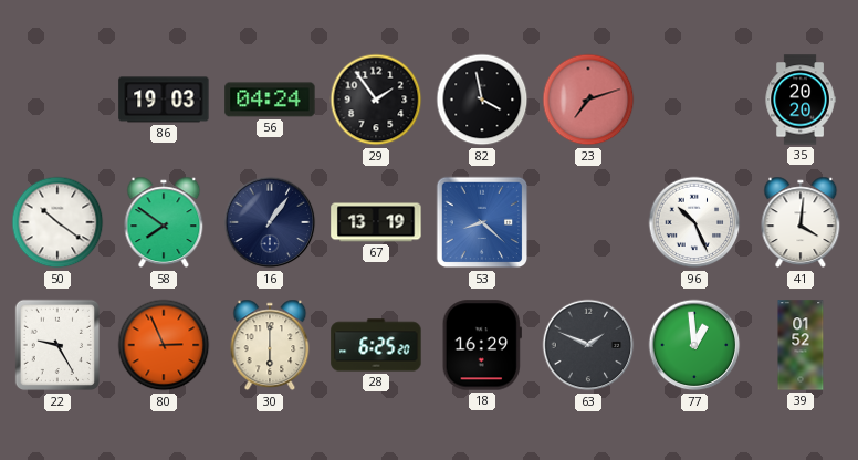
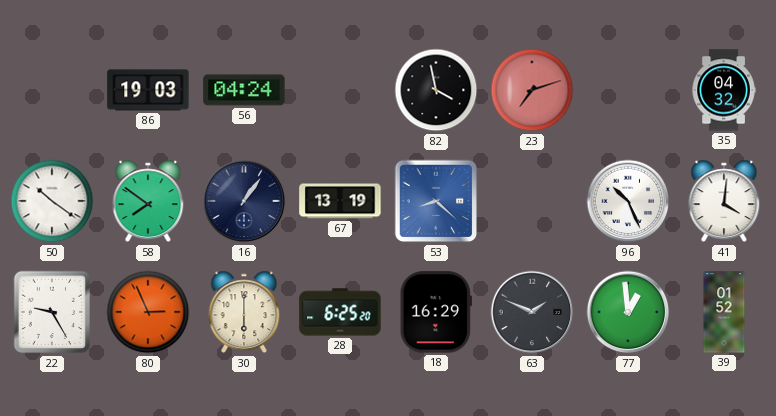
29: 1:54 -> none
35: 20:20 -> 04:32
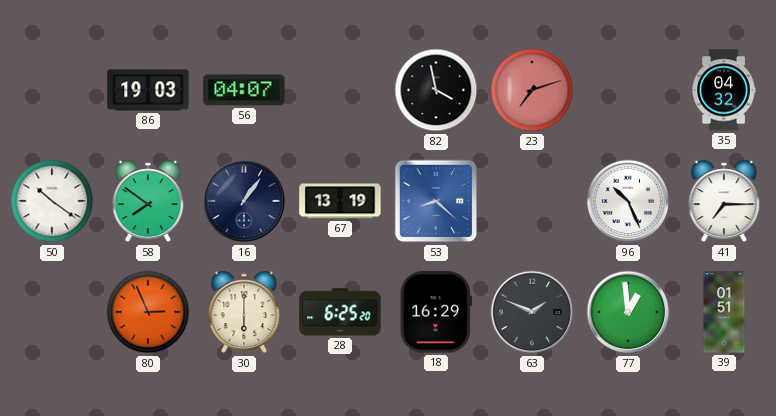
56: 04:24 -> 04:07
41: 4:01 -> 7:15
22: 9:25 -> none
39: 01:52 -> 01:51
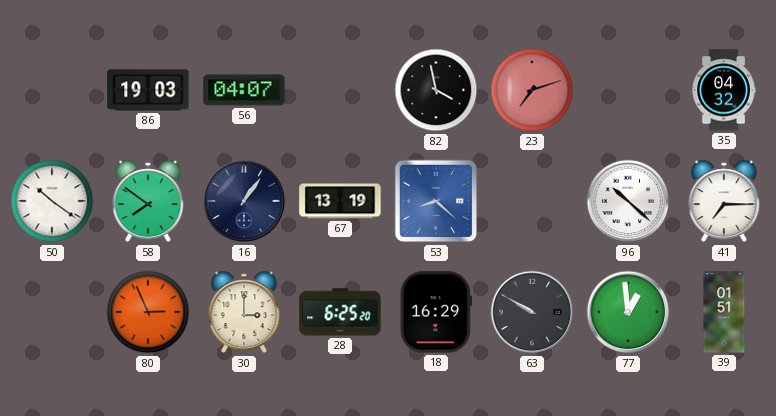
96: 10:26 -> 10:22
30: 6:00 -> 3:00
63: 1:49 -> 9:50
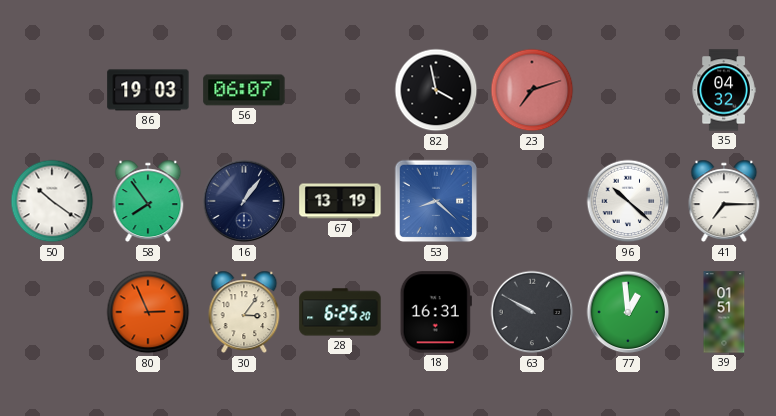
56: 04:07 -> 06:07
58: 7:51 -> 7:54
30: 3:00 -> 3:06
18: 16:29 -> 16:31
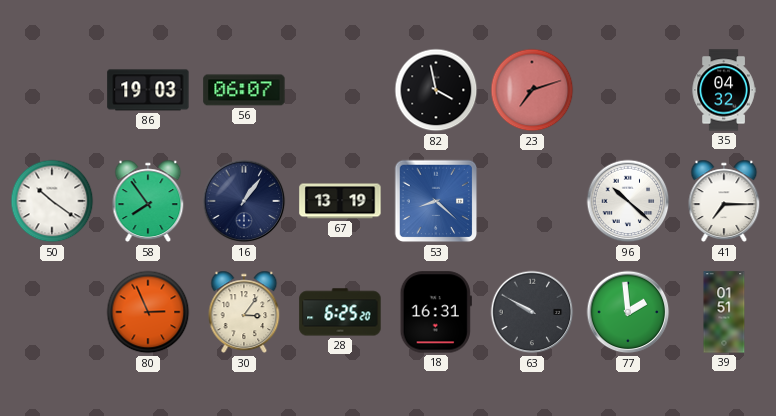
77: 12:59 -> 1:59
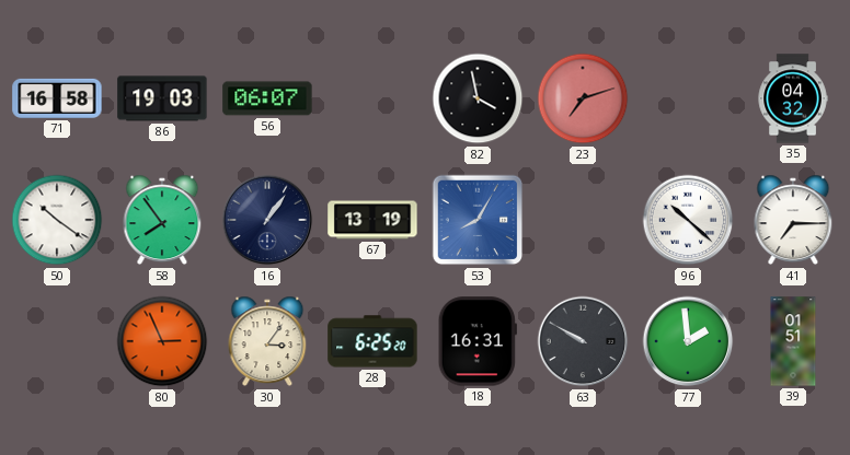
71: none -> 16:58
53: 8:22 -> 8:05
